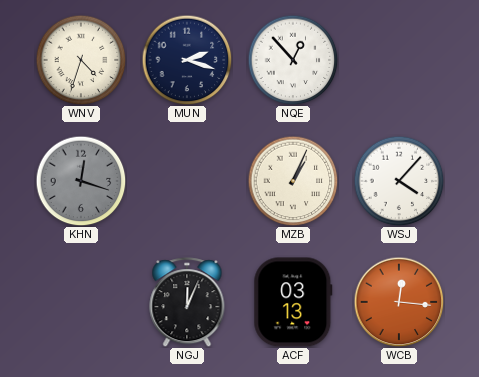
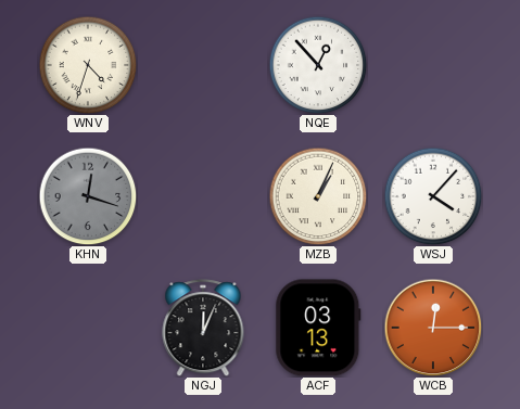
MUN: 2:18 -> none
WCB: 12:16 -> 12:15
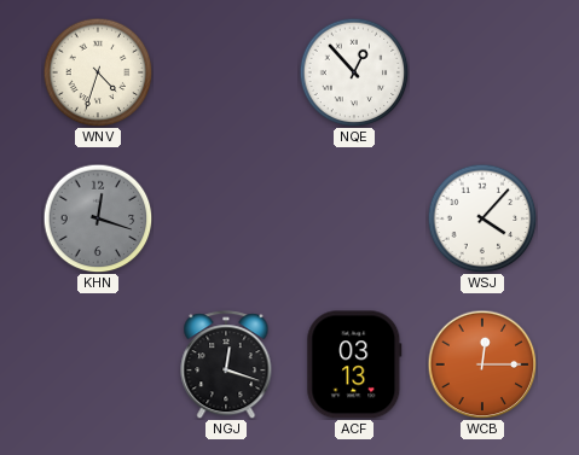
MZB: 1:04 -> none
NGJ: 12:04 -> 12:18
